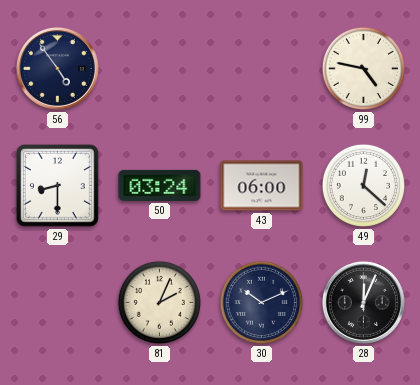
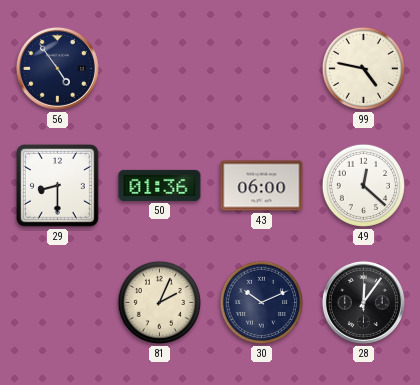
50: 03:24 -> 01:36
28: 12:04 -> 12:06
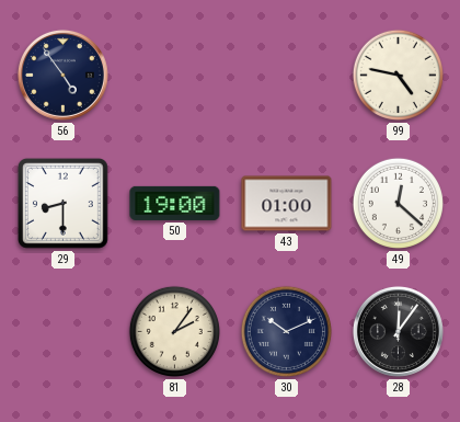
50: 01:36 -> 19:00
43: 06:00 -> 01:00
81: 2:04 -> 2:06
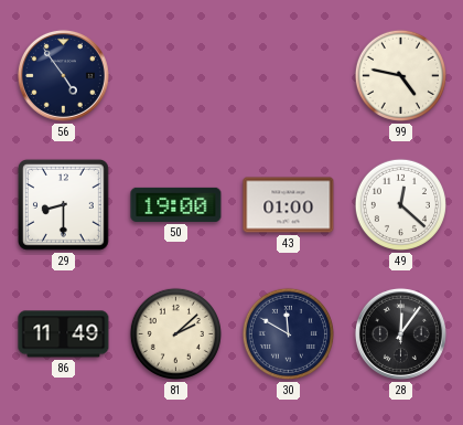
86: none -> 11:49
81: 2:06 -> 2:08
30: 10:11 -> 11:50
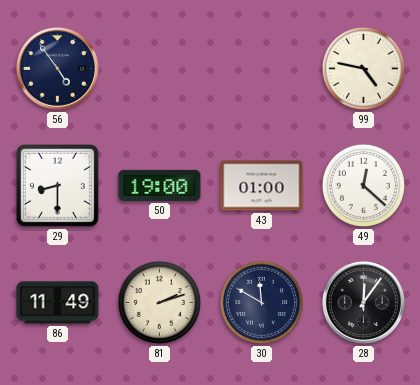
81: 2:08 -> 2:12
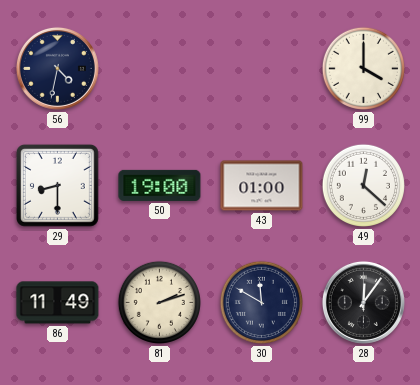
56: 4:54 -> 4:32
99: 4:47 -> 4:00
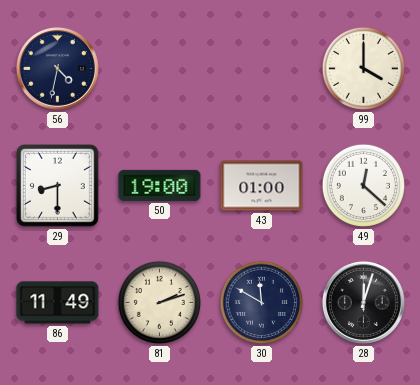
28: 12:06 -> 12:03
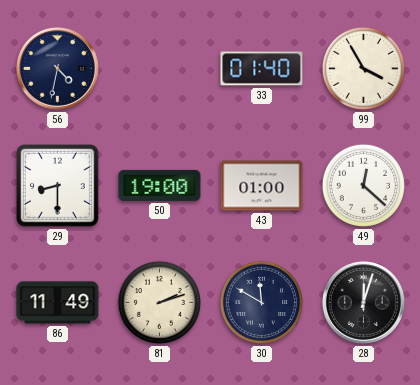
33: none -> 01:40
99: 4:00 -> 3:55
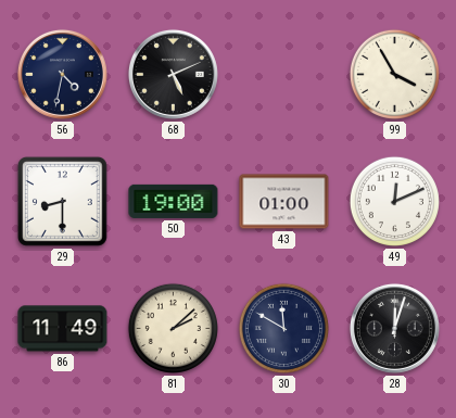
68: none -> 5:11
33: 01:40 -> none
49: 12:22 -> 12:11
81: 2:12 -> 2:08
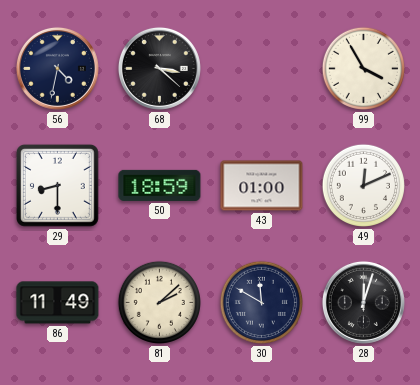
68: 5:11 -> 3:22
50: 19:00 -> 18:59
